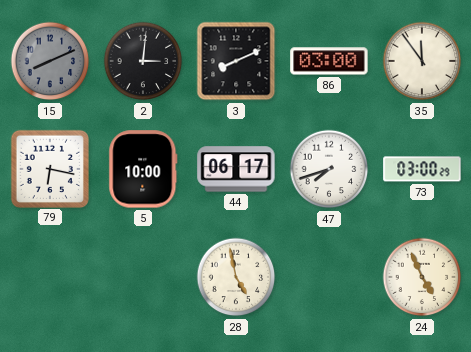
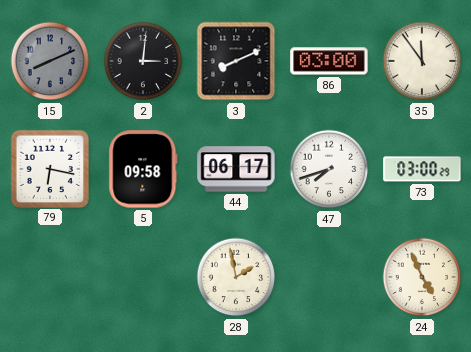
5: 10:00 -> 09:58
28: 4:58 -> 1:58
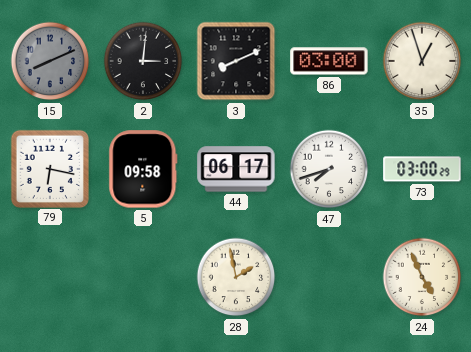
35: 11:54 -> 12:57
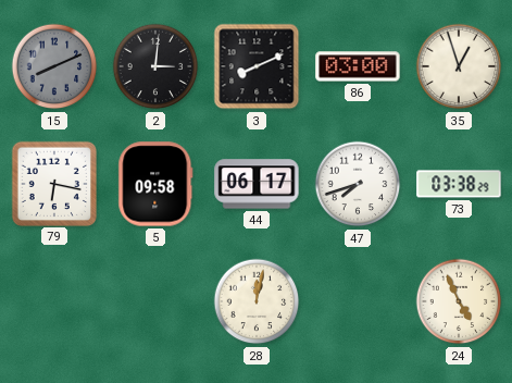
73: 03:00 -> 03:38
28: 1:58 -> 12:02
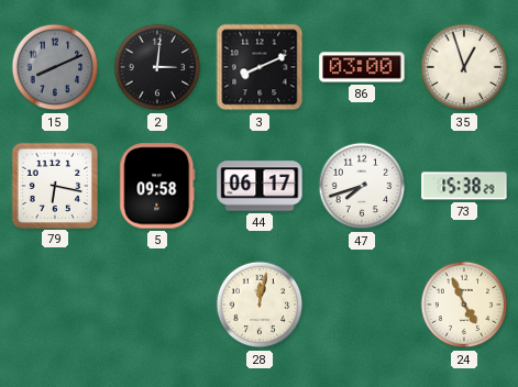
73: 03:38 -> 15:38
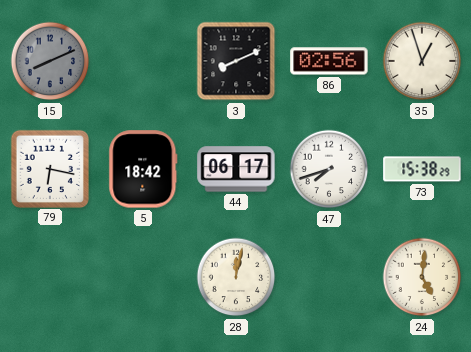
2: 3:01 -> none
86: 03:00 -> 02:56
5: 09:58 -> 18:42
24: 4:56 -> 5:01
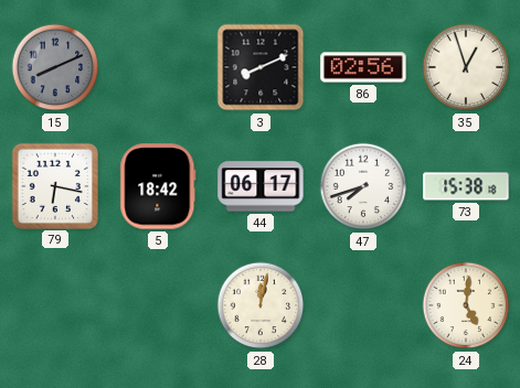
73: 15:38:29 -> 15:38:18
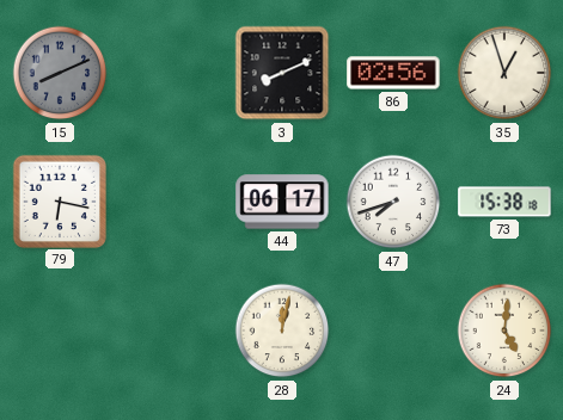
5: 18:42 -> none
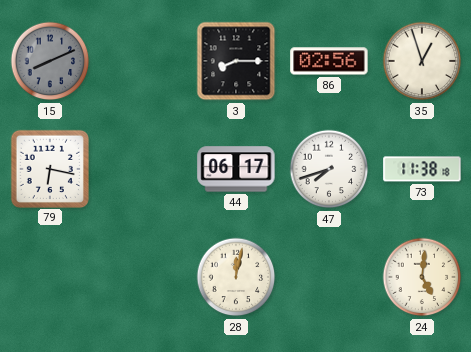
3: 8:11 -> 8:15
73: 15:38 -> 11:38
